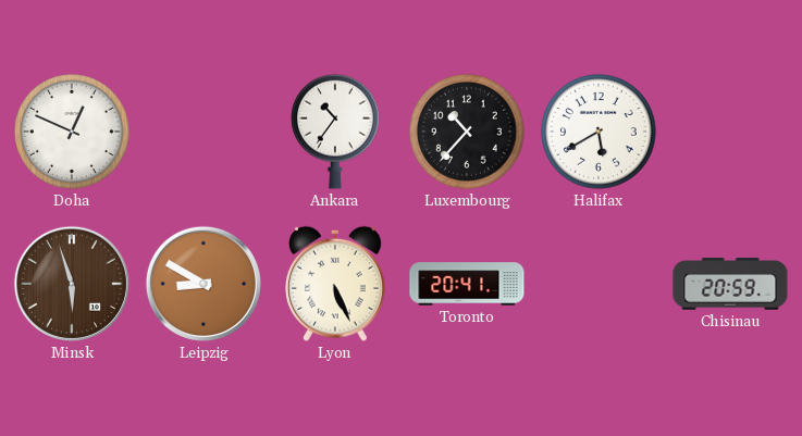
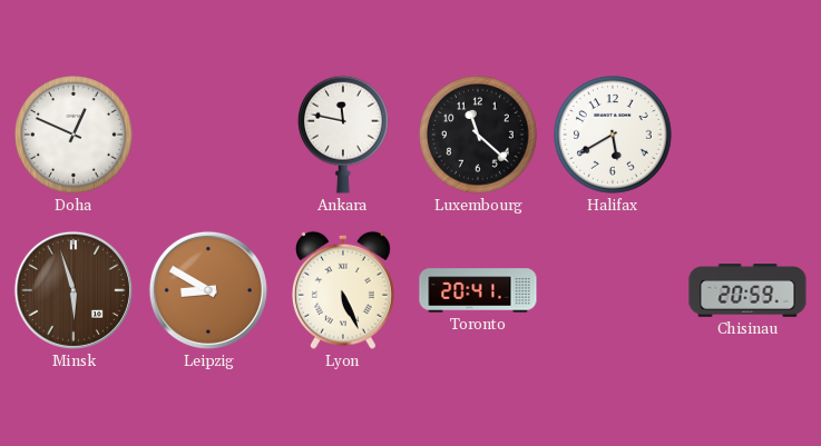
Ankara: 10:36 -> 11:47
Luxembourg: 10:37 -> 11:22
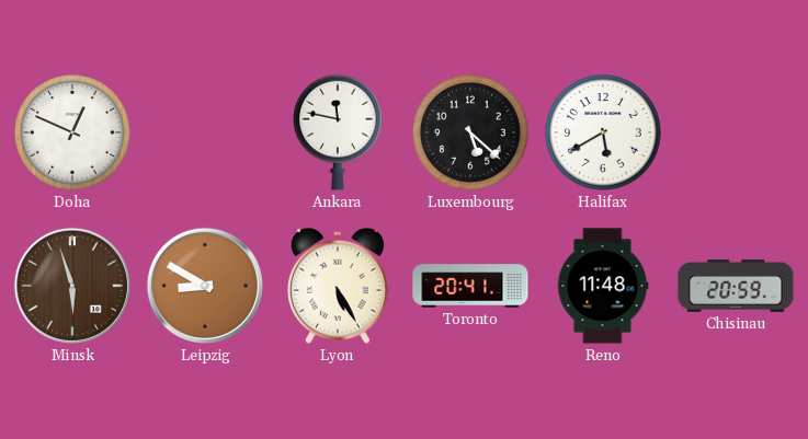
Luxembourg: 11:22 -> 5:22
Lyon: 5:26 -> 5:25
Reno: none -> 11:48
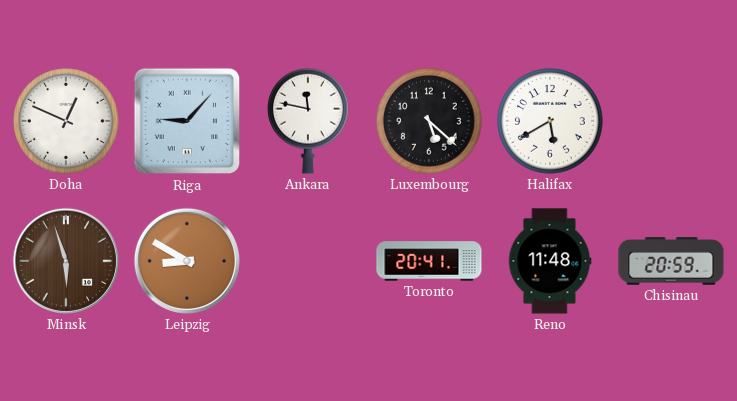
Riga: none -> 9:07
Lyon: 5:25 -> none
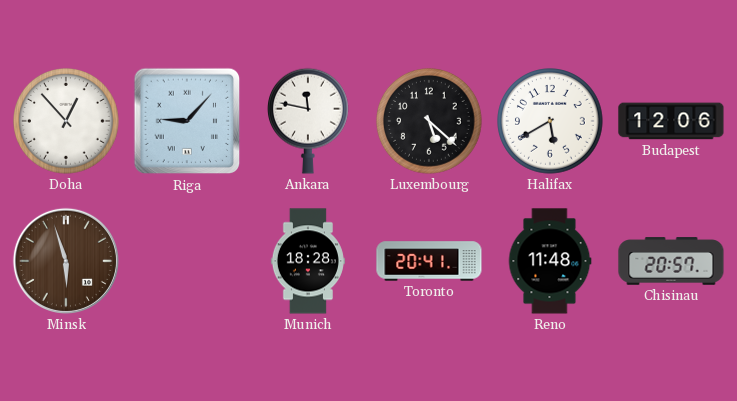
Doha: 12:49 -> 12:53
Budapest: none -> 12:06
Leipzig: 8:50 -> none
Munich: none -> 18:28
Chisinau: 20:59 -> 20:57
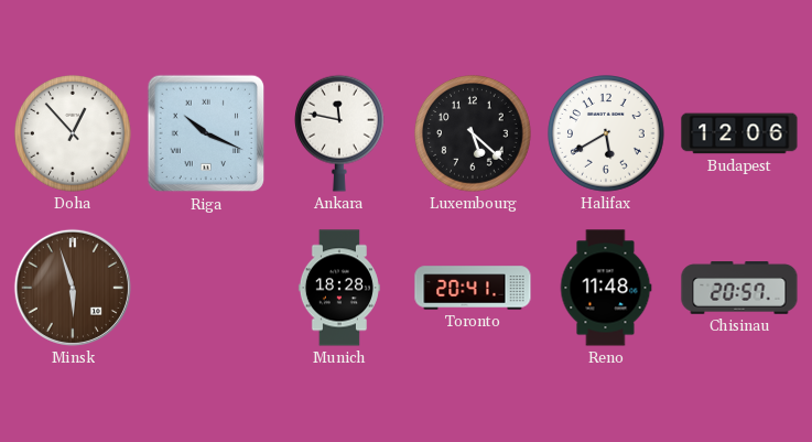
Riga: 9:07 -> 10:19
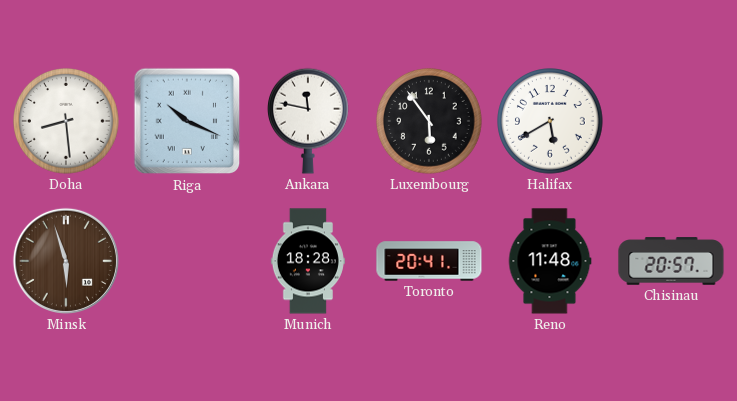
Doha: 12:53 -> 8:29
Luxembourg: 5:22 -> 5:54
Budapest: 12:06 -> none
